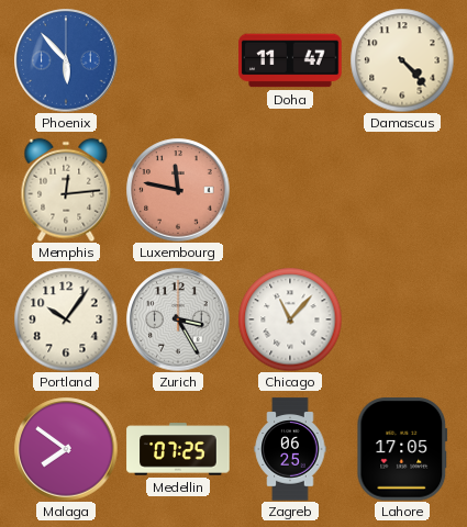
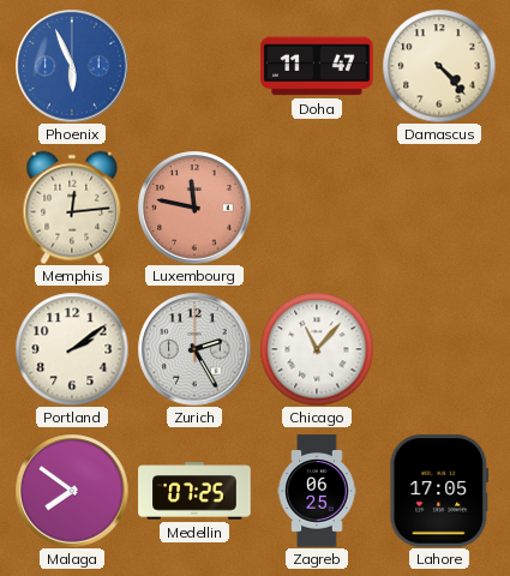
Phoenix: 5:53 -> 5:56
Portland: 10:06 -> 2:09
Zurich: 3:25 -> 2:25
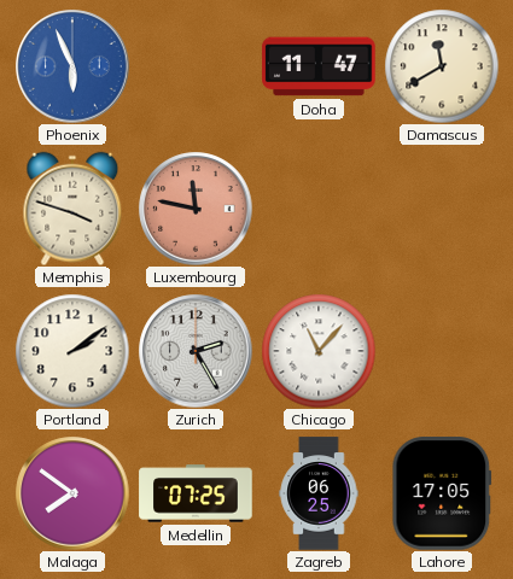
Damascus: 4:23 -> 11:40
Memphis: 12:14 -> 3:48
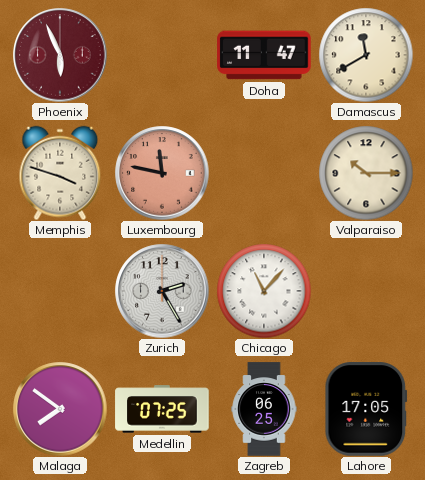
Phoenix dial: blue -> burgundy
Valparaiso: none -> 10:15
Portland: 2:09 -> none
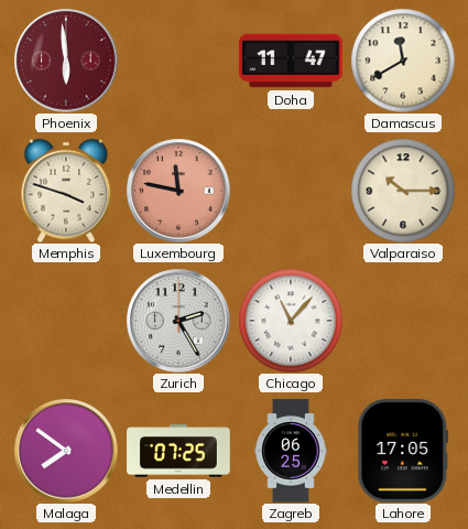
Phoenix: 5:56 -> 5:59
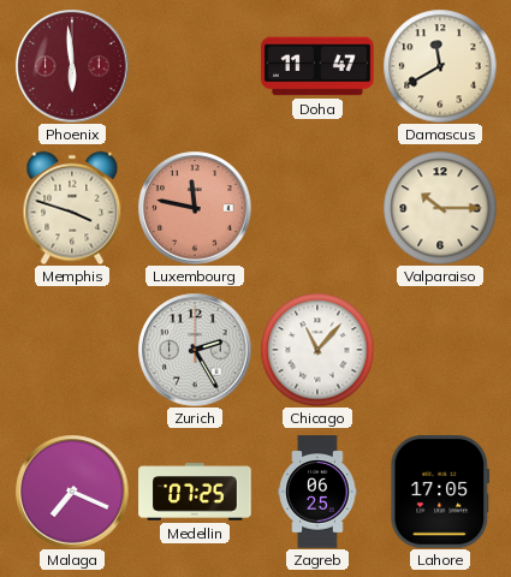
Malaga: 7:51 -> 7:19
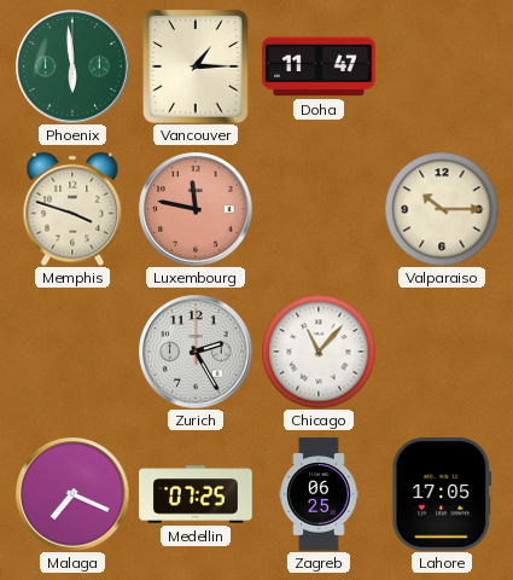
Phoenix dial: burgundy -> green
Vancouver: none -> 1:15
Damascus: 11:40 -> none
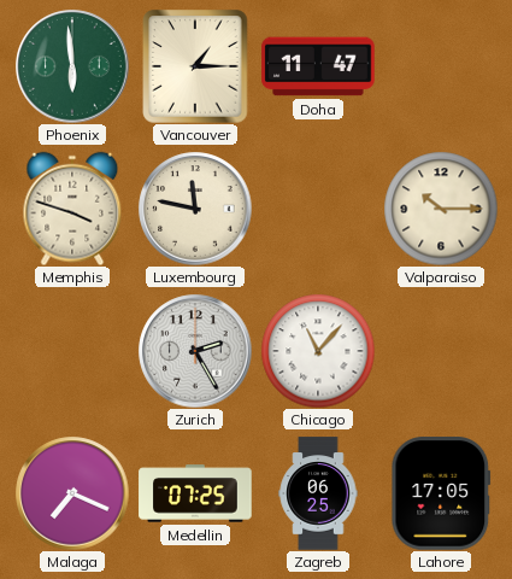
Luxembourg dial: salmon -> cream
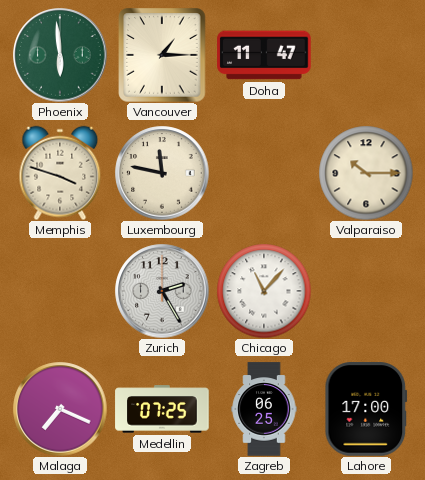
Lahore: 17:05 -> 17:00
